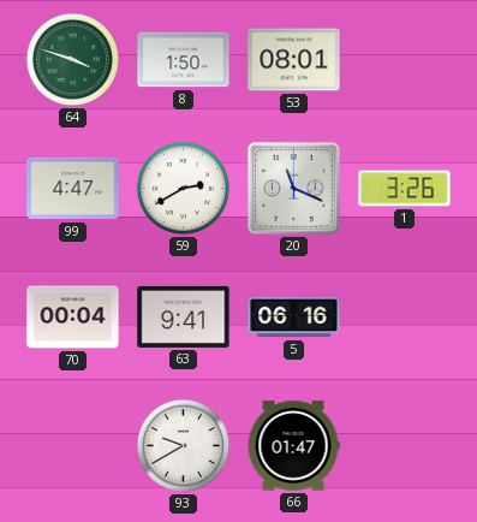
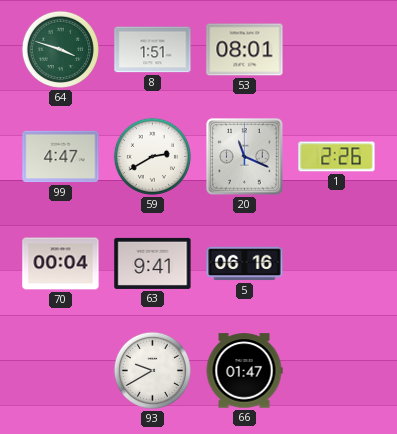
8: 1:50 -> 1:51
1: 3:26 -> 2:26
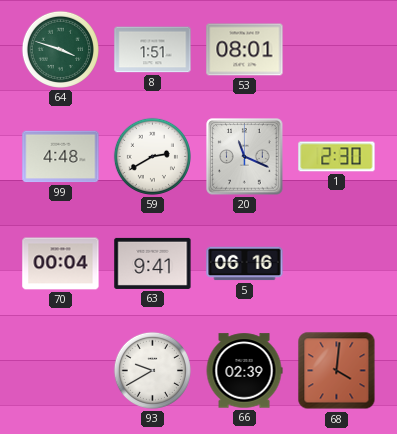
99: 4:47 -> 4:48
1: 2:26 -> 2:30
66: 01:47 -> 02:39
68: none -> 4:01
